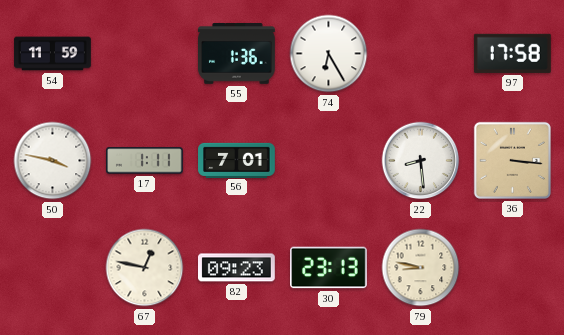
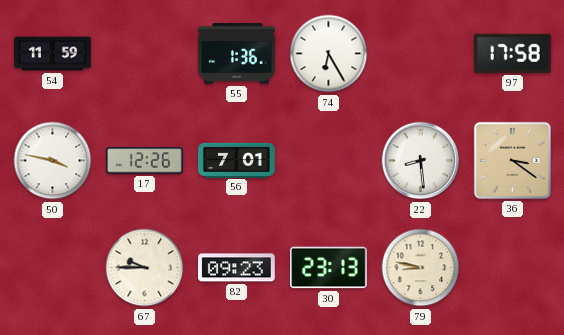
17: 1:11 -> 12:26
36: 3:16 -> 3:21
67: 12:47 -> 9:45
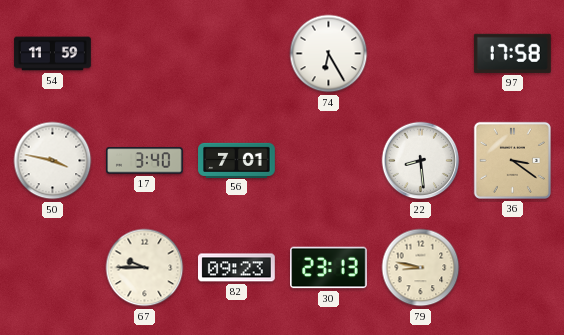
55: 1:36 -> none
17: 12:26 -> 3:40
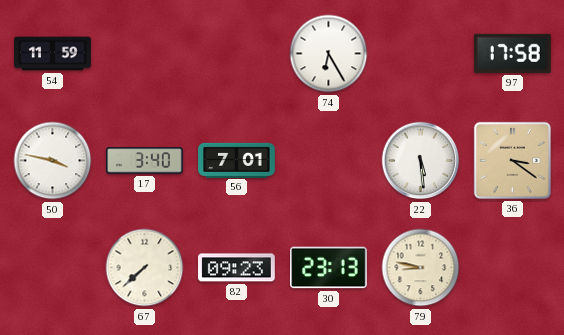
22: 8:29 -> 5:29
67: 9:45 -> 7:38
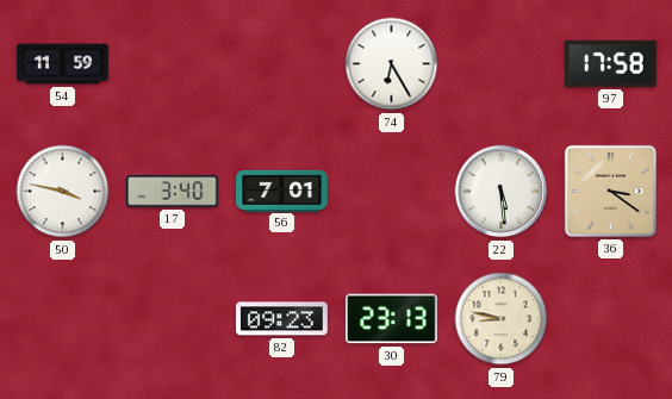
67: 7:38 -> none
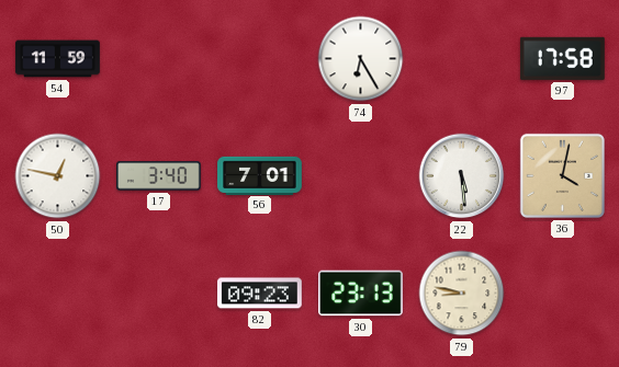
50: 3:47 -> 12:47
36: 3:21 -> 4:02
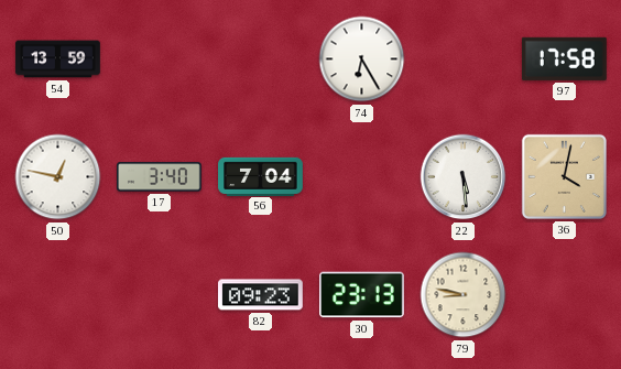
54: 11:59 -> 13:59
56: 7:01 -> 7:04
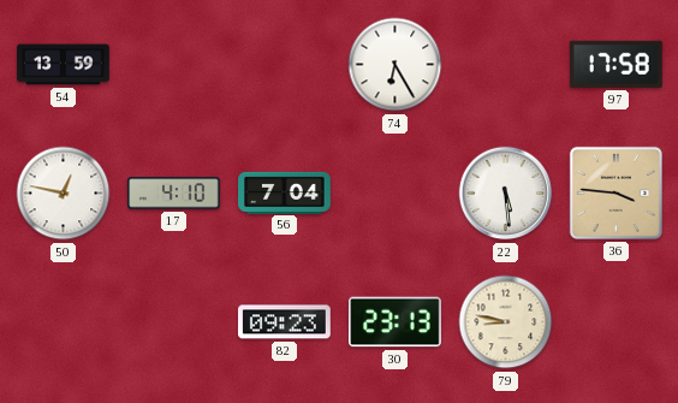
17: 3:40 -> 4:10
36: 4:02 -> 3:46
